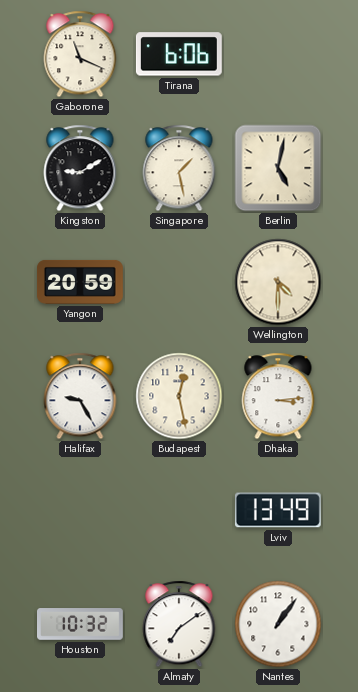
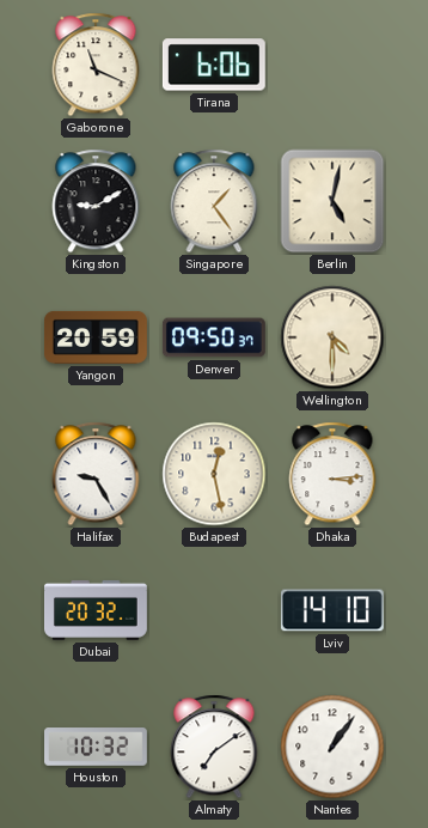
Singapore: 1:28 -> 1:24
Denver: none -> 09:50
Dubai: none -> 20:32
Lviv: 13:49 -> 14:10
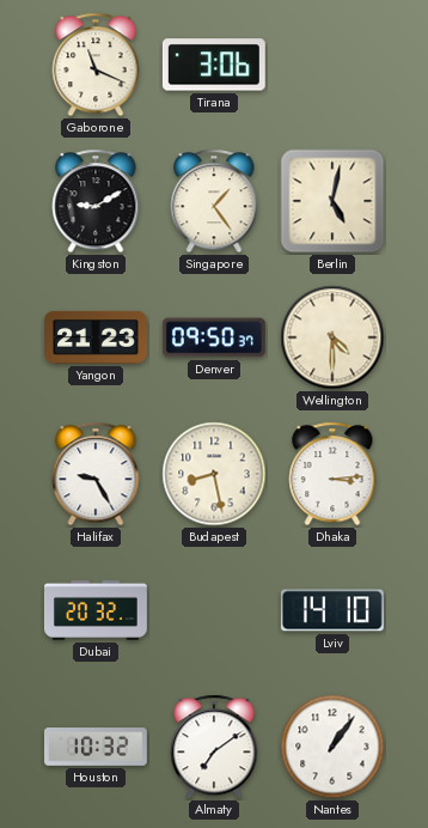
Tirana: 6:06 -> 3:06
Yangon: 20:59 -> 21:23
Budapest: 12:28 -> 8:28
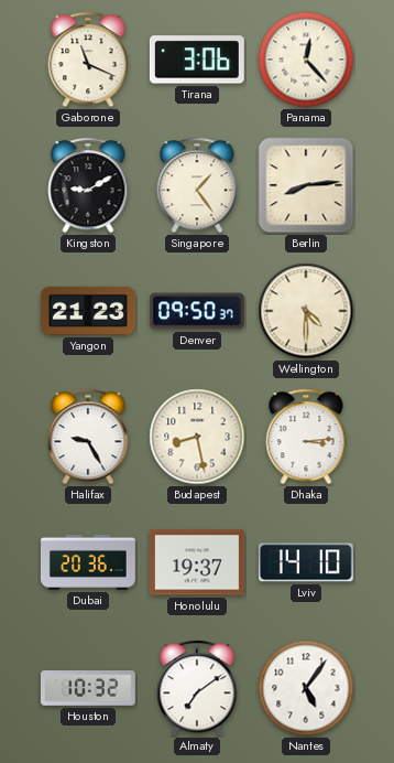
Panama: none -> 12:23
Berlin: 5:02 -> 8:14
Dubai: 20:32 -> 20:36
Honolulu: none -> 19:37
Nantes: 1:06 -> 5:06
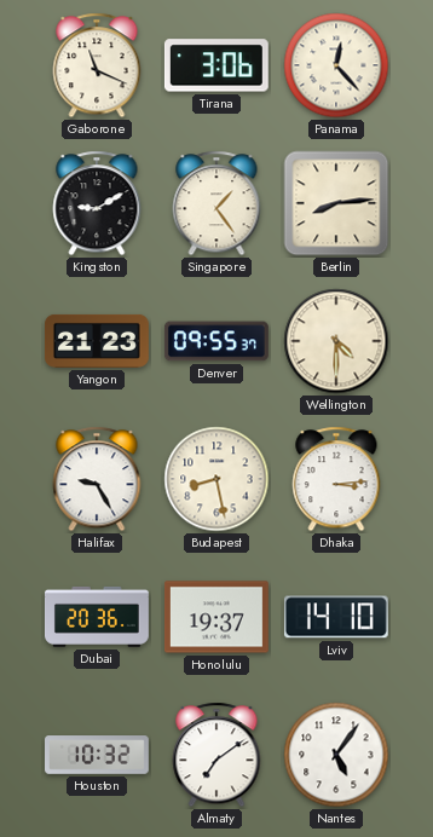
Denver: 09:50 -> 09:55
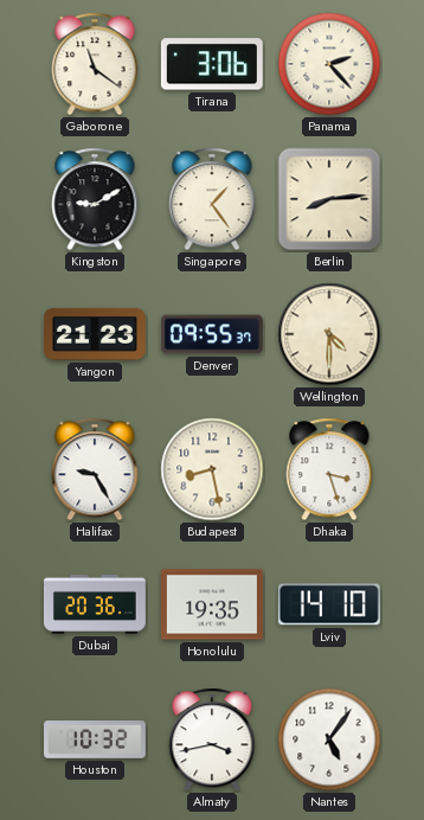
Gaborone: 11:19 -> 11:21
Panama: 12:23 -> 2:23
Dhaka: 3:14 -> 3:27
Honolulu: 19:37 -> 19:35
Almaty: 7:09 -> 3:43
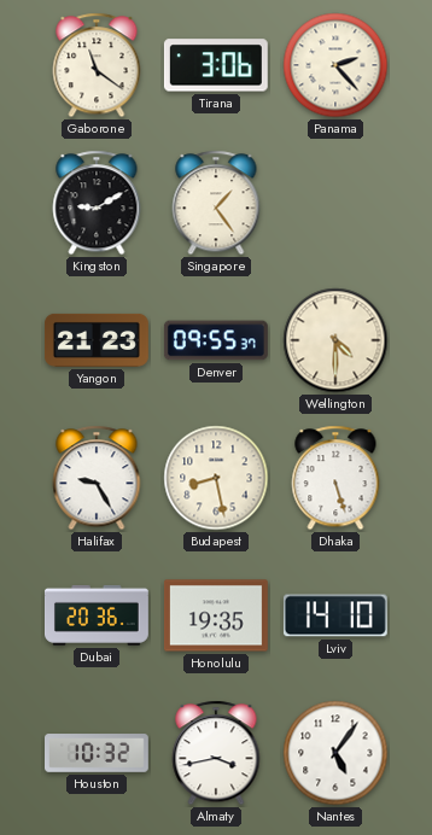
Berlin: 8:14 -> none
Dhaka: 3:27 -> 5:27
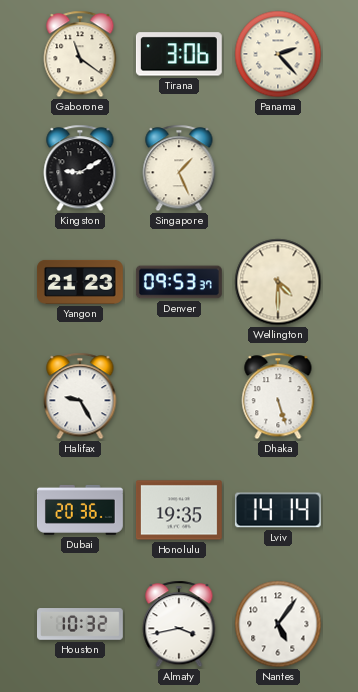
Singapore: 1:24 -> 1:26
Denver: 09:55 -> 09:53
Budapest: 8:28 -> none
Lviv: 14:10 -> 14:14
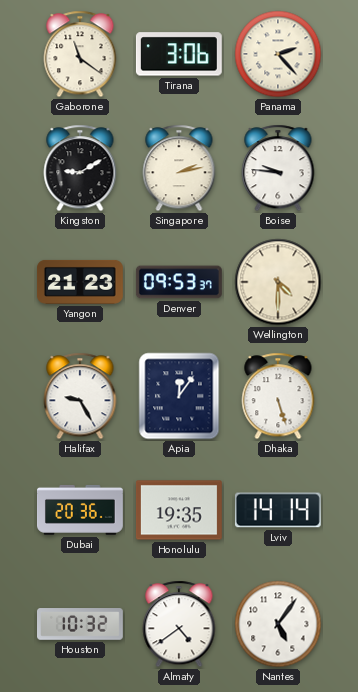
Singapore: 1:26 -> 2:13
Boise: none -> 9:46
Apia: none -> 12:06
Almaty: 3:43 -> 4:39
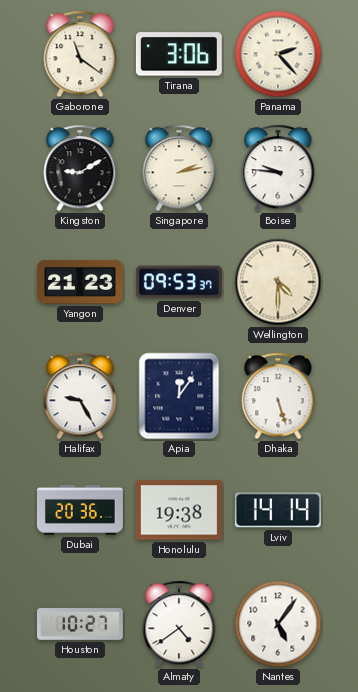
Honolulu: 19:35 -> 19:38
Houston: 10:32 -> 10:27
